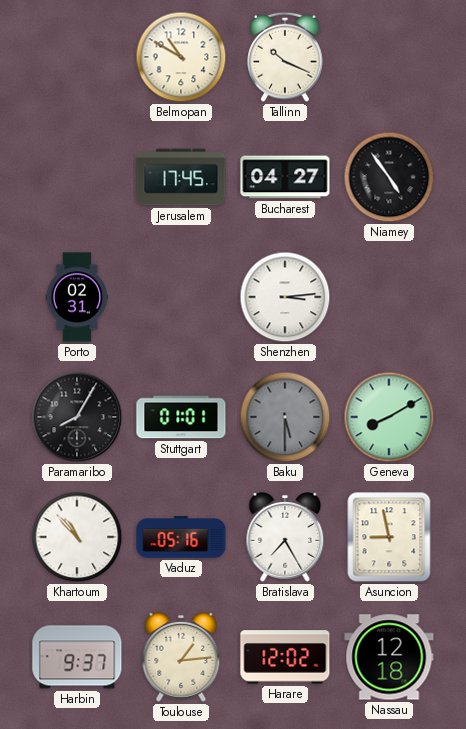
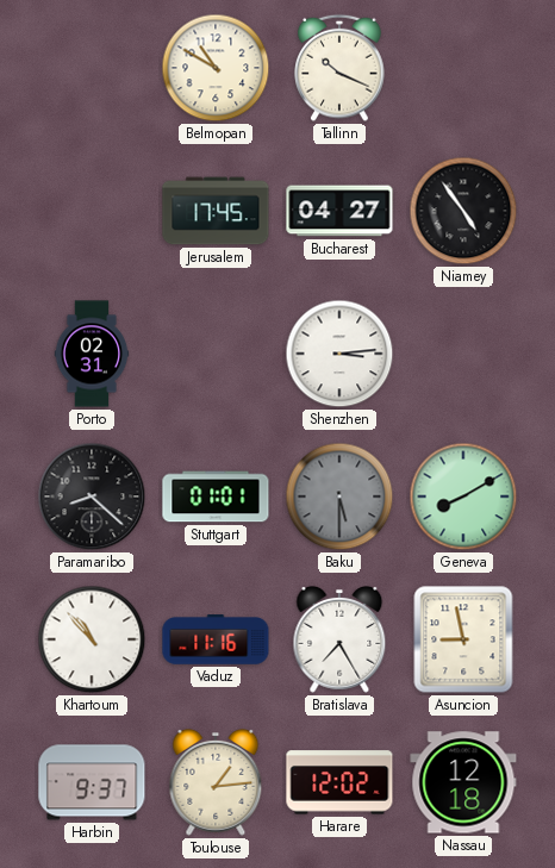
Paramaribo: 8:05 -> 8:22
Vaduz: 05:16 -> 11:16
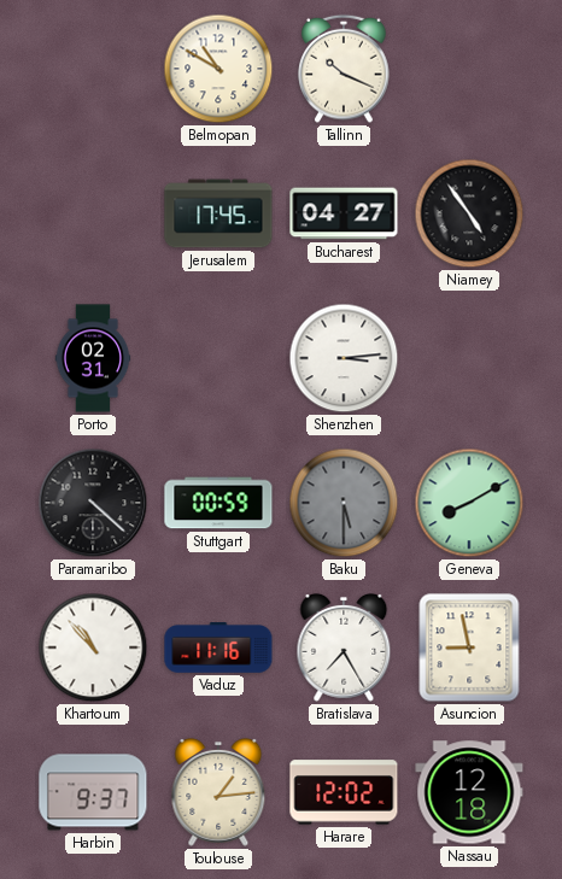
Paramaribo: 8:22 -> 4:22
Stuttgart: 01:01 -> 00:59
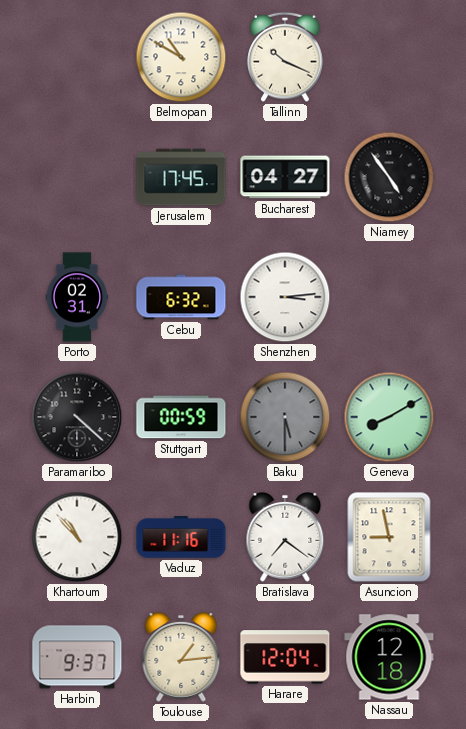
Cebu: none -> 6:32
Bratislava: 7:25 -> 7:21
Harare: 12:02 -> 12:04
